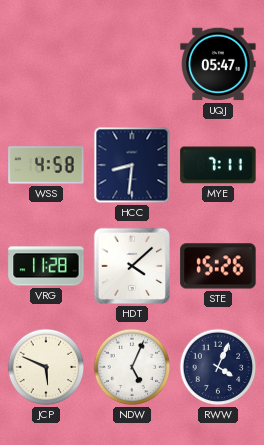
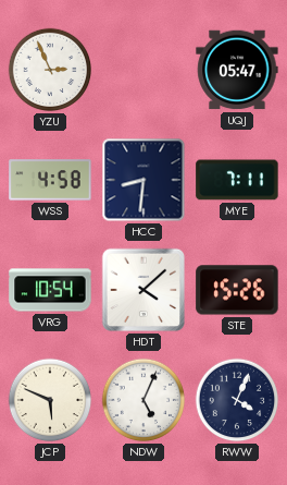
YZU: none -> 2:56
VRG: 11:28 -> 10:54
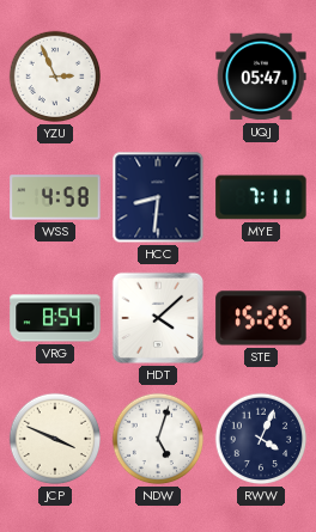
VRG: 10:54 -> 8:54
JCP: 5:49 -> 3:49
NDW: 5:04 -> 5:03
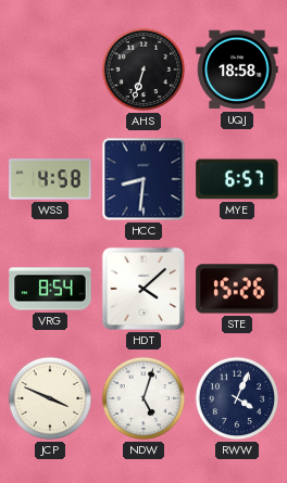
YZU: 2:56 -> none
AHS: none -> 6:33
UQJ: 05:47 -> 18:58
MYE: 7:11 -> 6:57
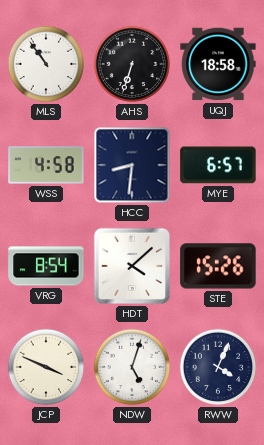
MLS: none -> 10:54
